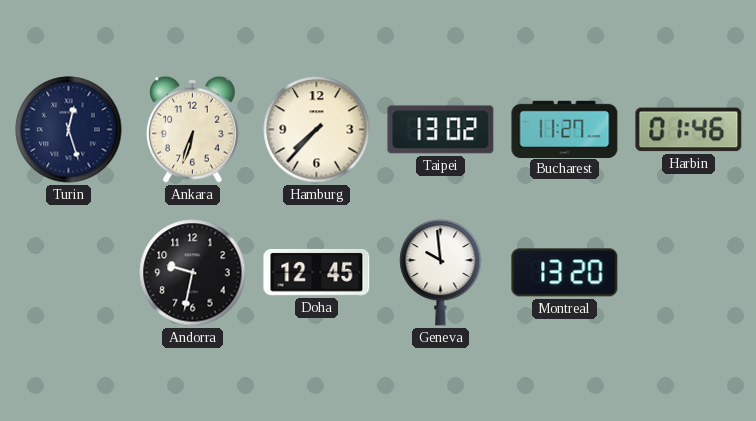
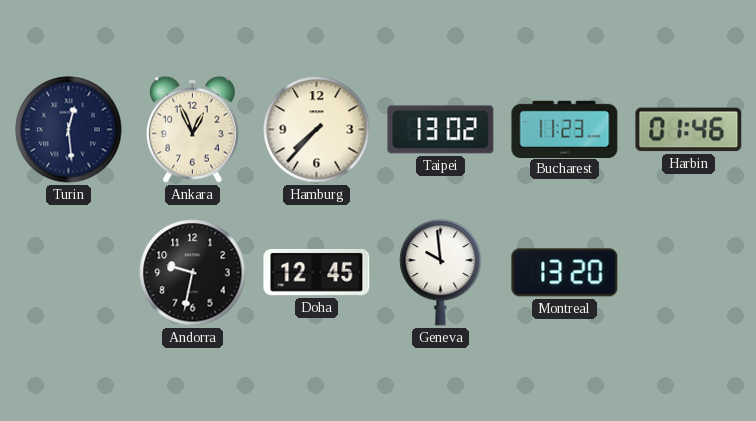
Turin: 12:27 -> 12:29
Ankara: 6:33 -> 12:56
Bucharest: 11:27 -> 11:23
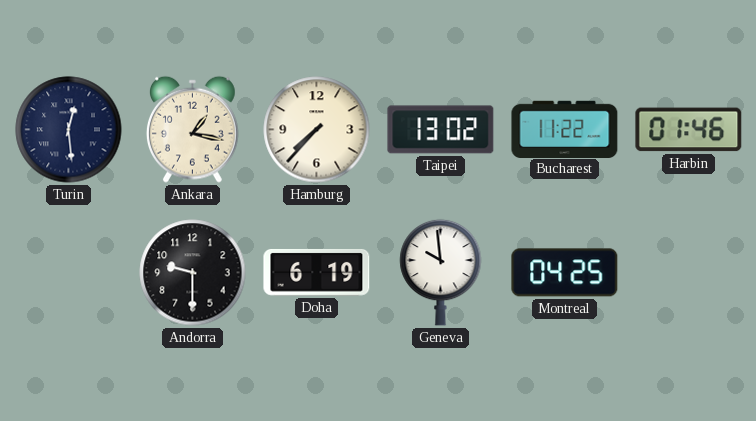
Ankara: 12:56 -> 1:17
Bucharest: 11:23 -> 11:22
Andorra: 9:32 -> 9:30
Doha: 12:45 -> 6:19
Montreal: 13:20 -> 04:25
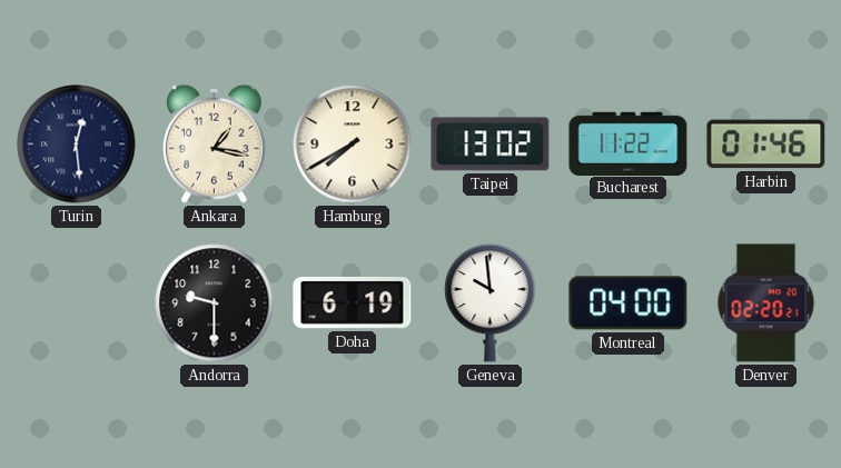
Hamburg: 7:37 -> 7:40
Montreal: 04:25 -> 04:00
Denver: none -> 02:20
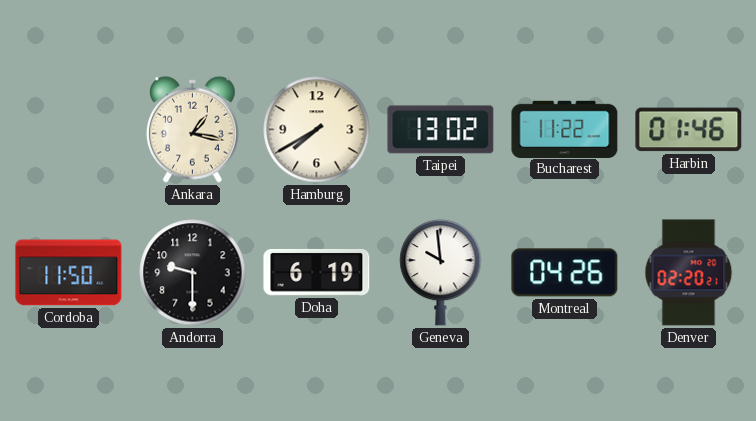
Turin: 12:29 -> none
Cordoba: none -> 11:50
Montreal: 04:00 -> 04:26
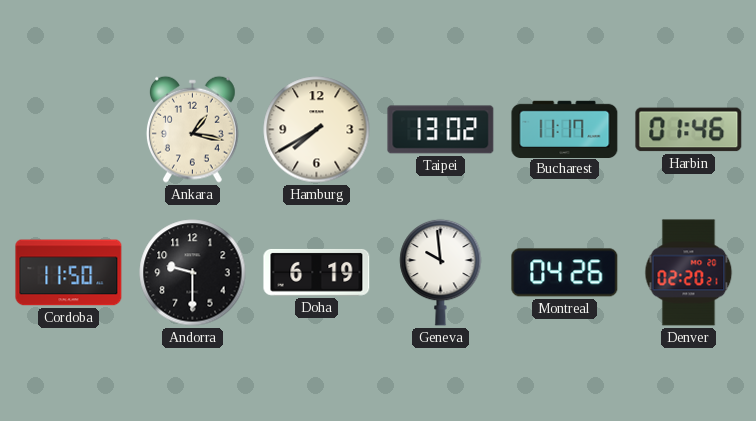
Bucharest: 11:22 -> 11:17
